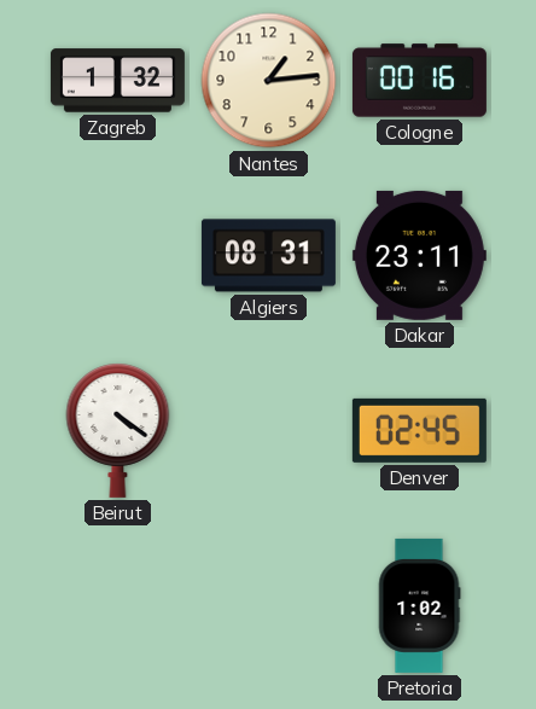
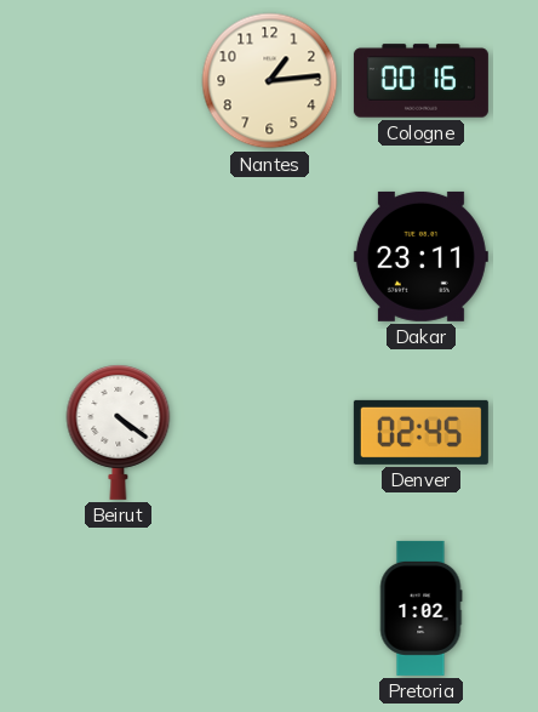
Zagreb: 1:32 -> none
Algiers: 08:31 -> none
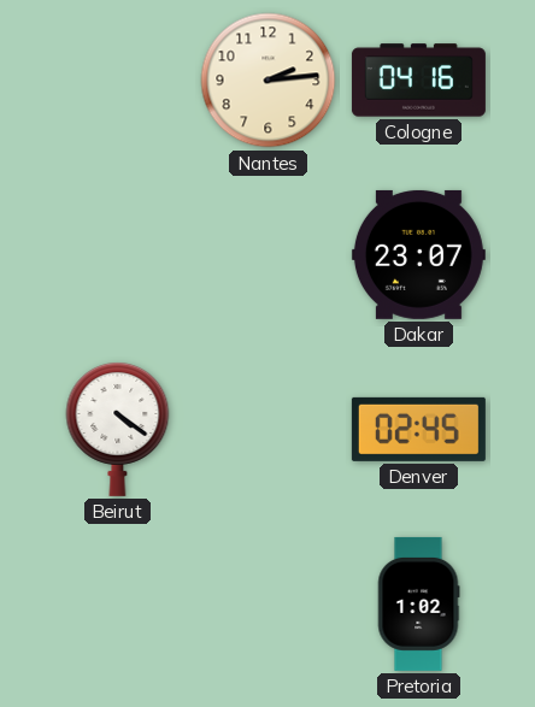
Nantes: 1:14 -> 2:14
Cologne: 00:16 -> 04:16
Dakar: 23:11 -> 23:07
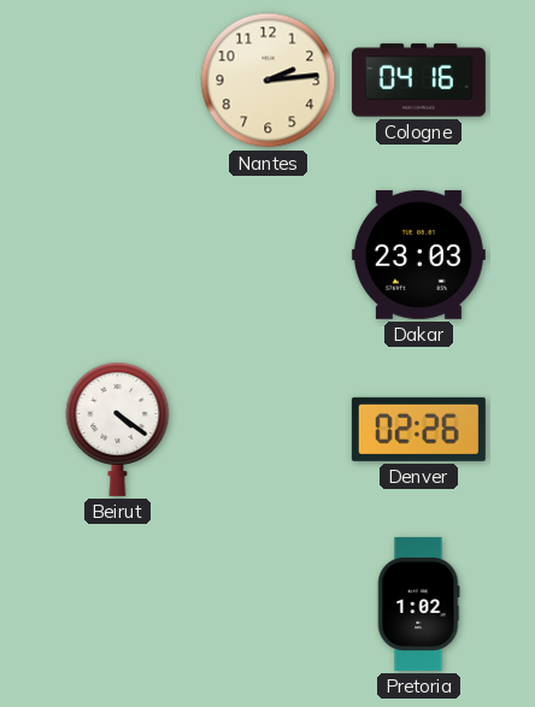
Dakar: 23:07 -> 23:03
Denver: 02:45 -> 02:26
